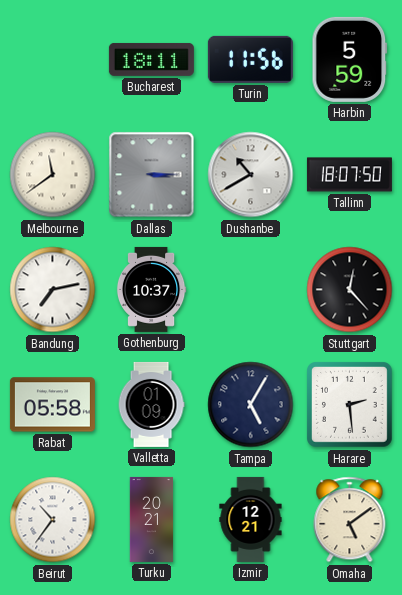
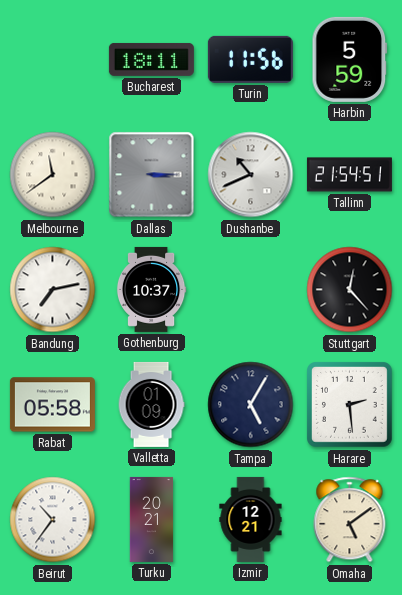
Dushanbe: 10:40 -> 10:41
Tallinn: 18:07 -> 21:54
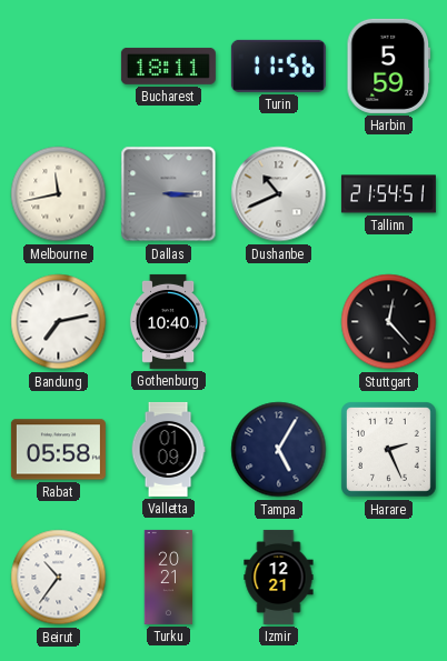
Melbourne: 11:39 -> 11:43
Gothenburg: 10:37 -> 10:40
Harare: 2:29 -> 2:26
Omaha: 5:09 -> none
